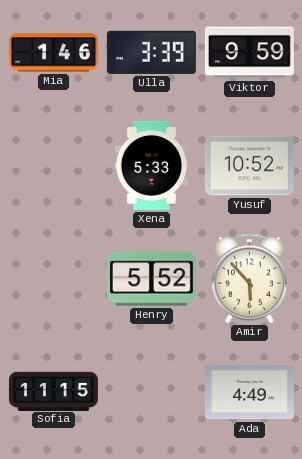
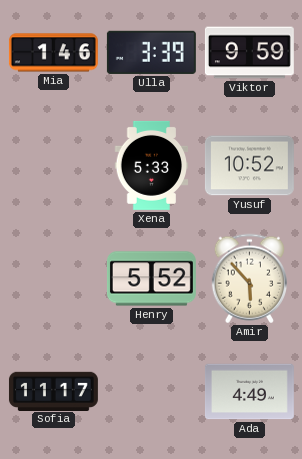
Sofia: 11:15 -> 11:17
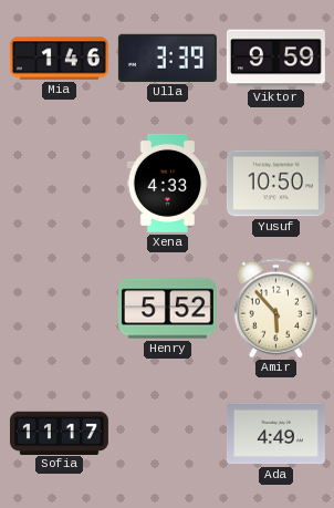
Xena: 5:33 -> 4:33
Yusuf: 10:52 -> 10:50
